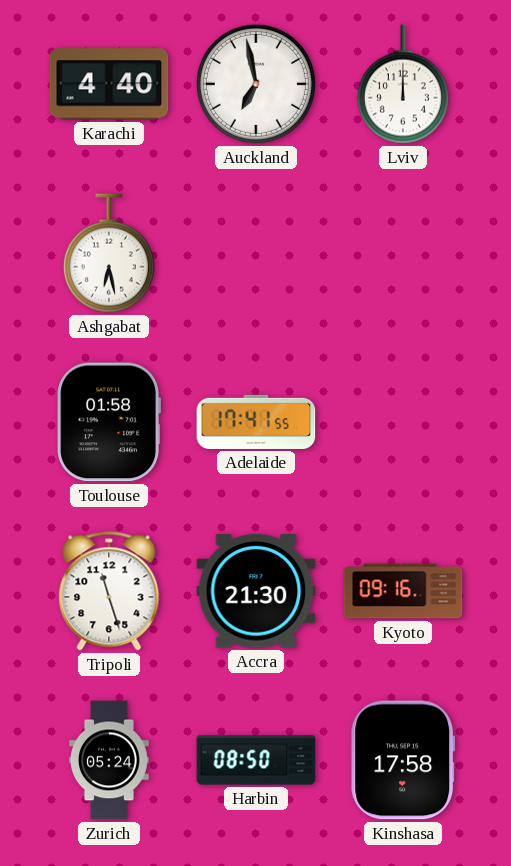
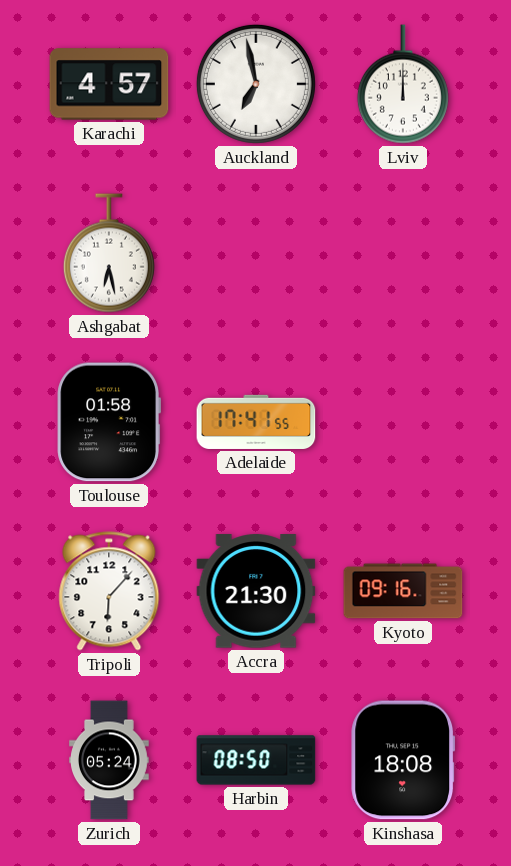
Karachi: 4:40 -> 4:57
Tripoli: 11:27 -> 6:07
Kinshasa: 17:58 -> 18:08
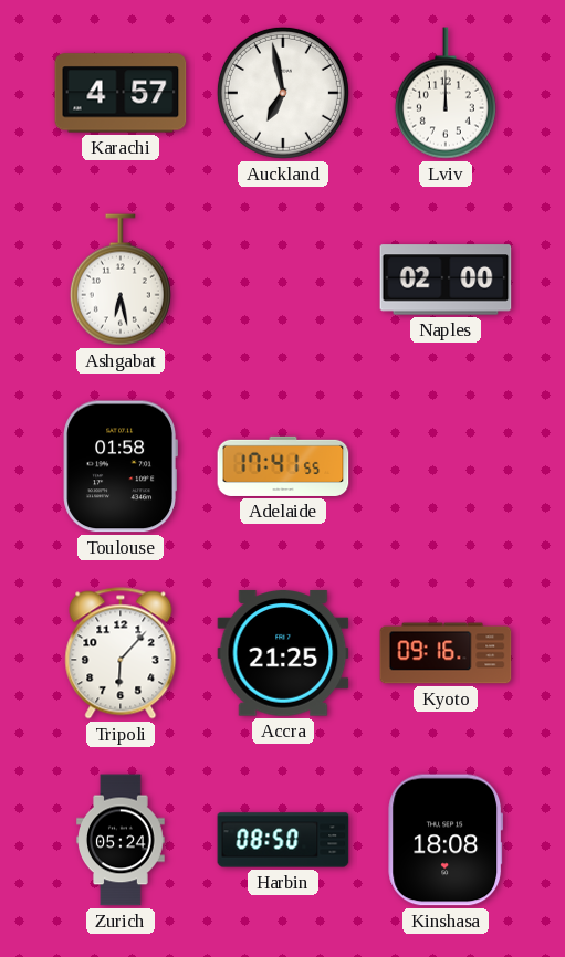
Naples: none -> 02:00
Accra: 21:30 -> 21:25
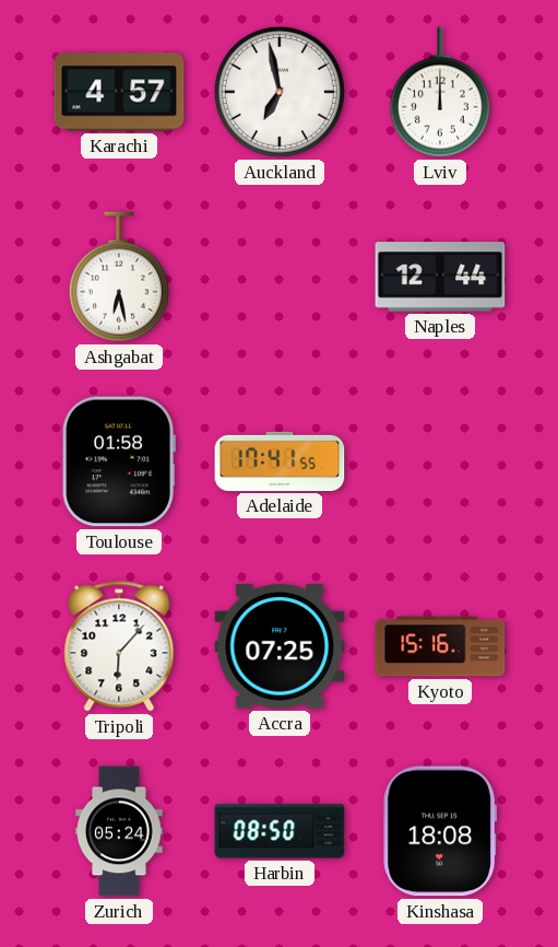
Naples: 02:00 -> 12:44
Accra: 21:25 -> 07:25
Kyoto: 09:16 -> 15:16
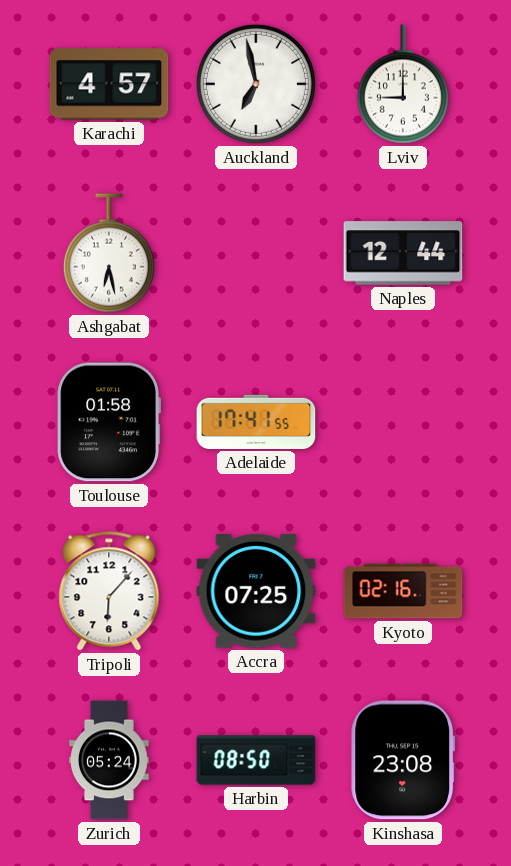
Lviv: 12:00 -> 9:00
Kyoto: 15:16 -> 02:16
Kinshasa: 18:08 -> 23:08
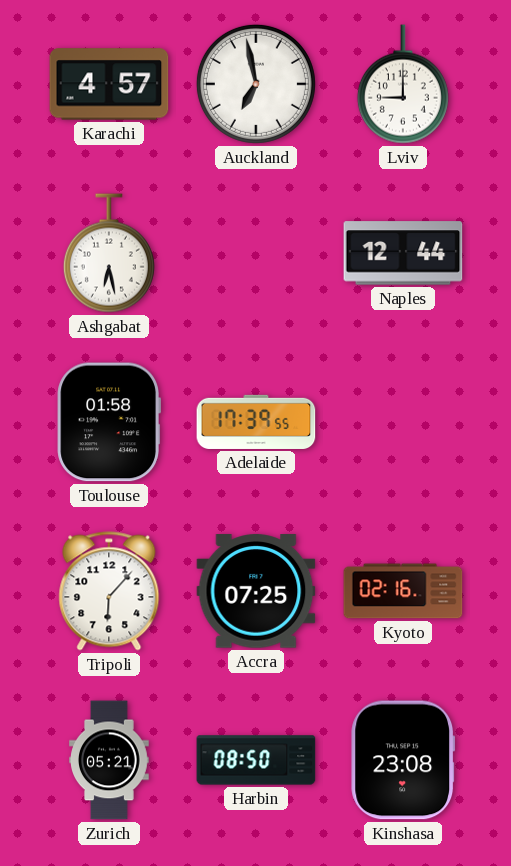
Adelaide: 17:41 -> 17:39
Zurich: 05:24 -> 05:21
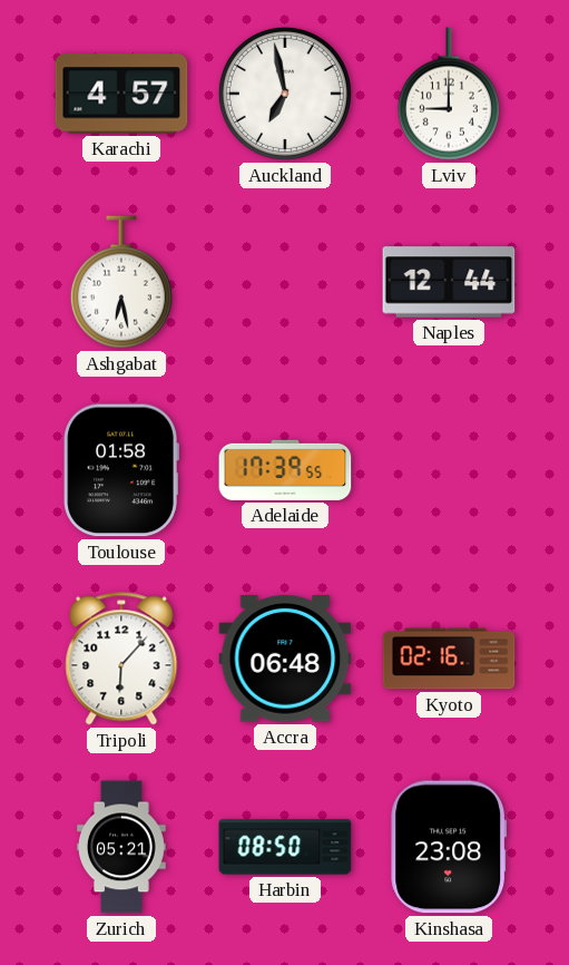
Accra: 07:25 -> 06:48
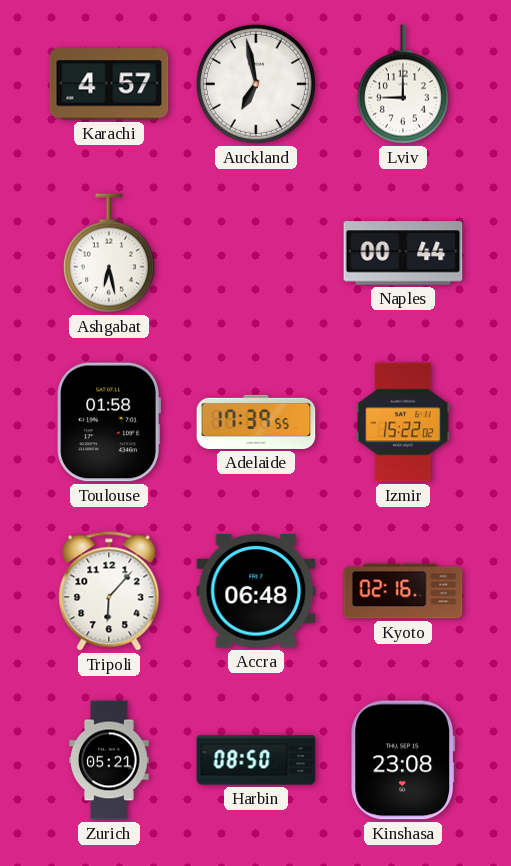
Naples: 12:44 -> 00:44
Izmir: none -> 15:22
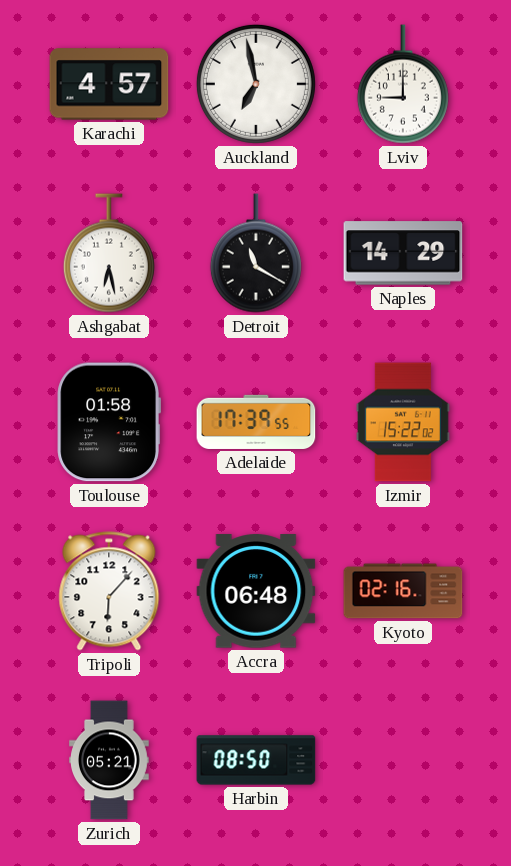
Detroit: none -> 11:20
Naples: 00:44 -> 14:29
Kinshasa: 23:08 -> none
